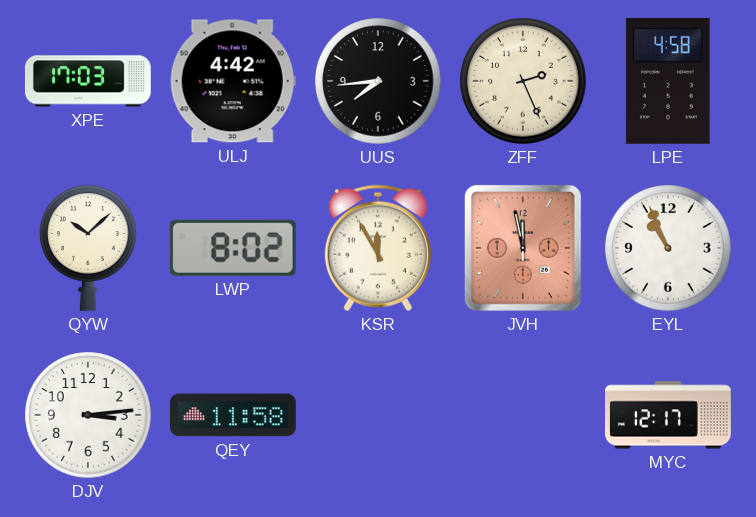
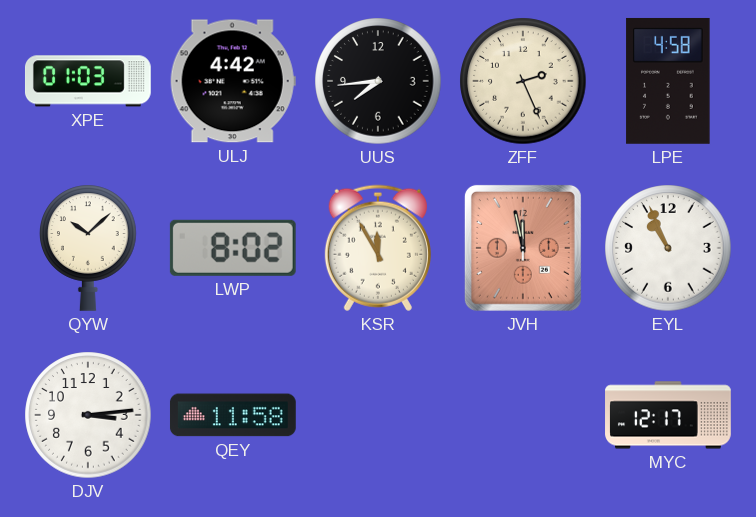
XPE: 17:03 -> 01:03
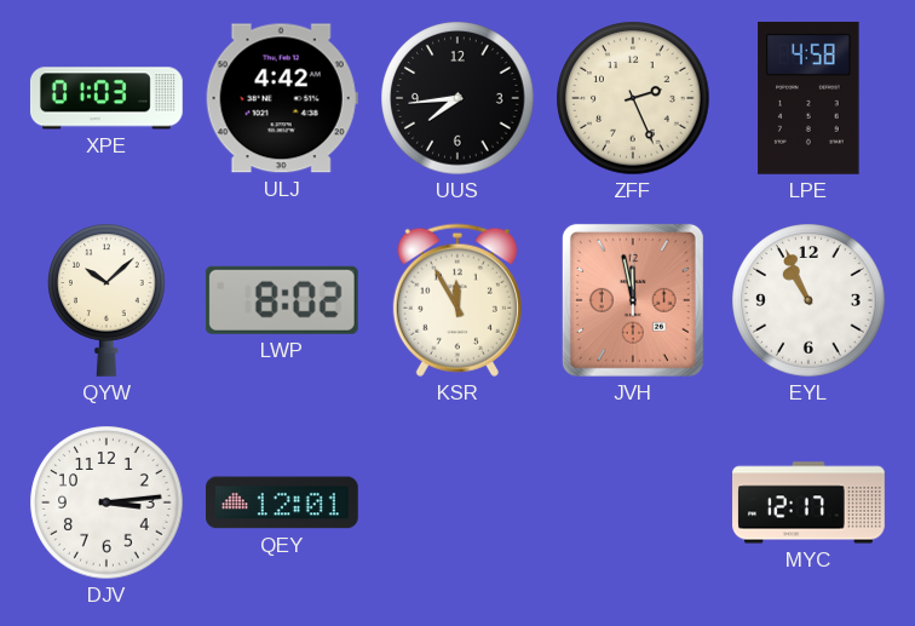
QEY: 11:58 -> 12:01
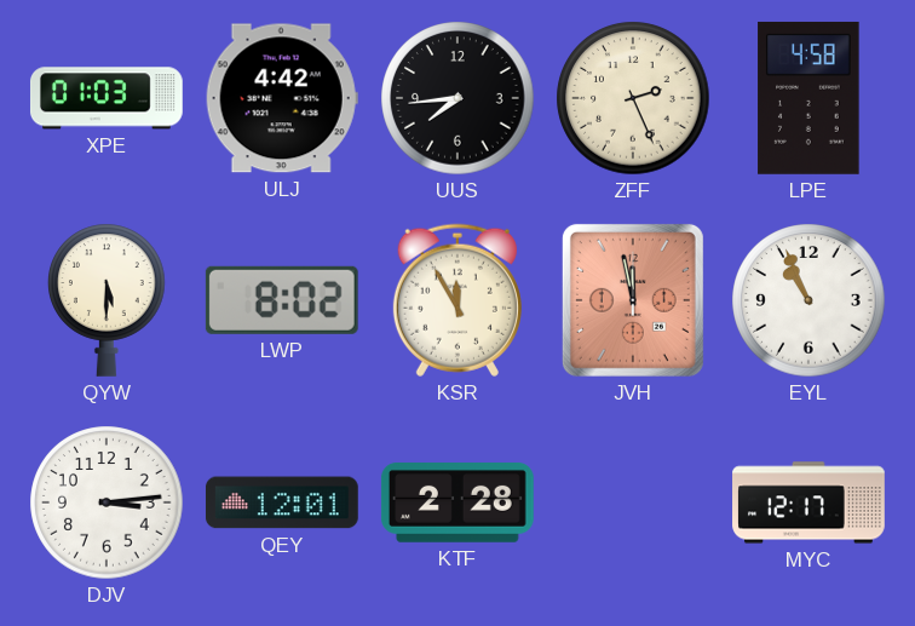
QYW: 10:08 -> 5:30
KTF: none -> 2:28
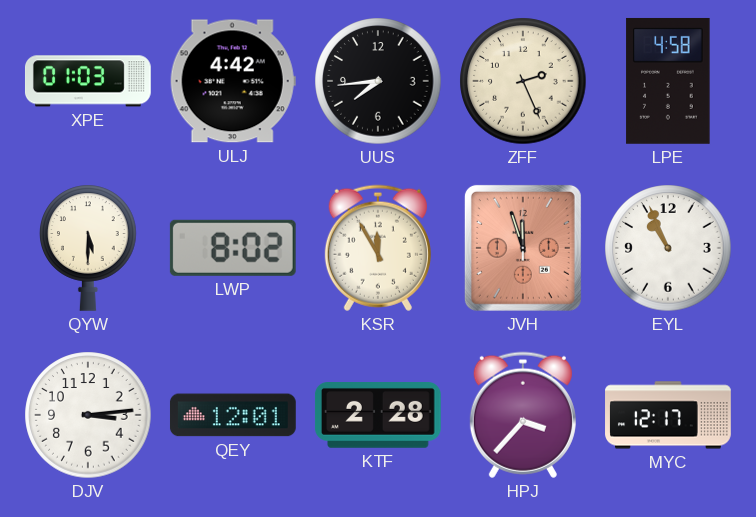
JVH: 11:58 -> 11:57
HPJ: none -> 3:37
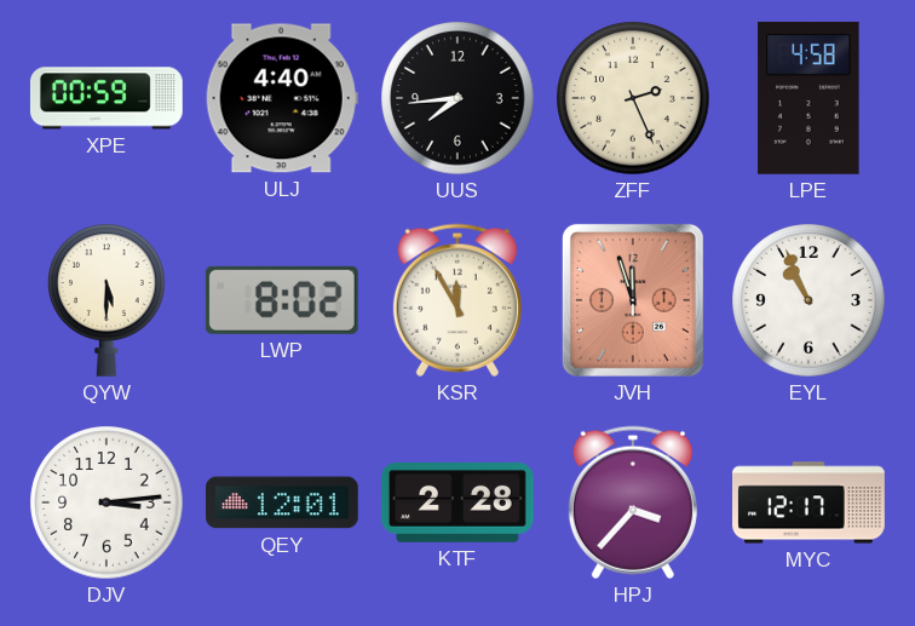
XPE: 01:03 -> 00:59
ULJ: 4:42 -> 4:40
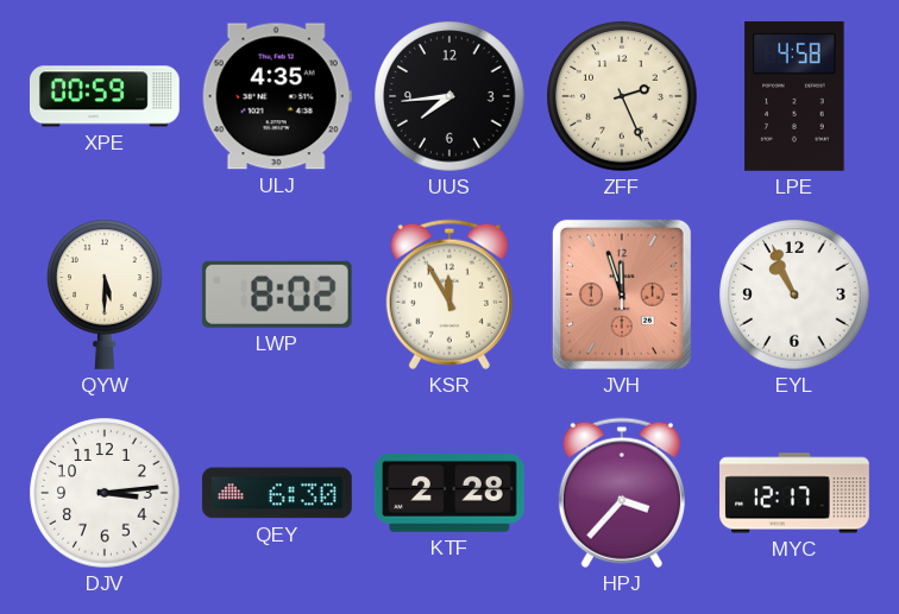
ULJ: 4:40 -> 4:35
QEY: 12:01 -> 6:30
